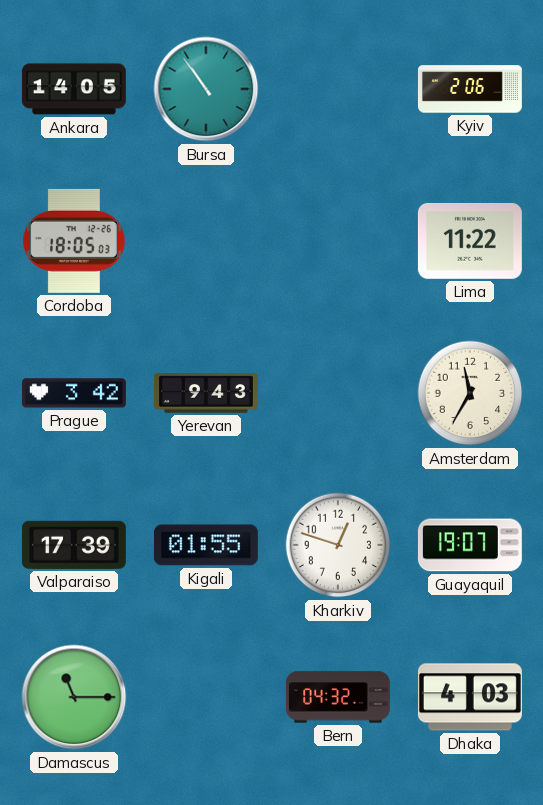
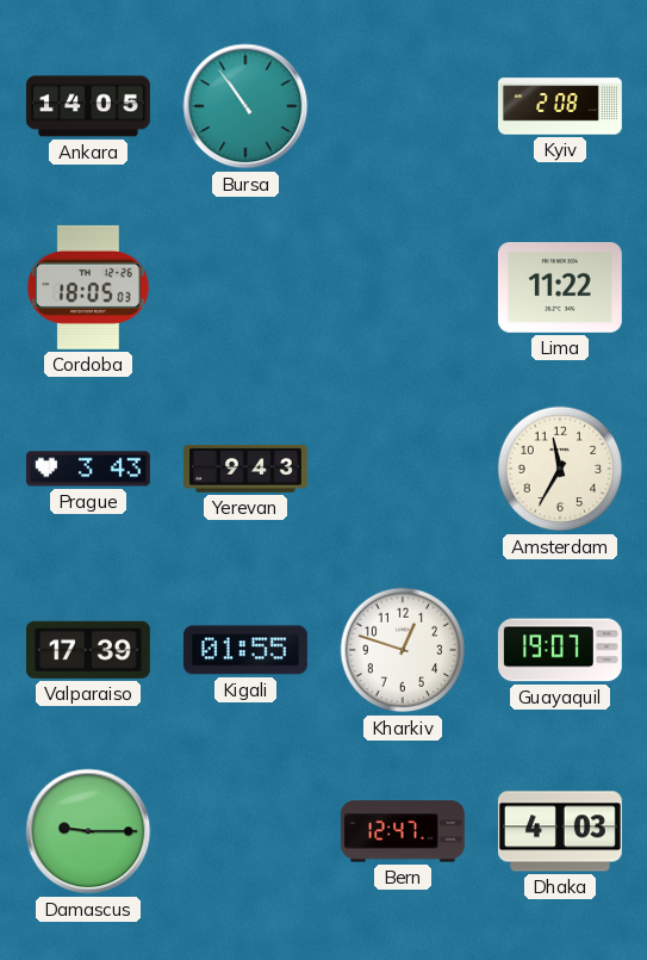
Kyiv: 2:06 -> 2:08
Prague: 3:42 -> 3:43
Damascus: 11:15 -> 9:15
Bern: 04:32 -> 12:47
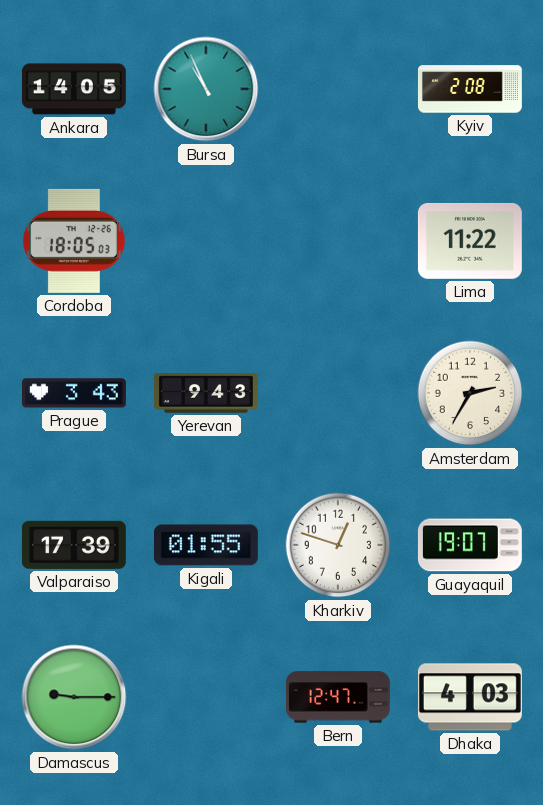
Bursa: 10:54 -> 10:56
Amsterdam: 11:35 -> 2:35
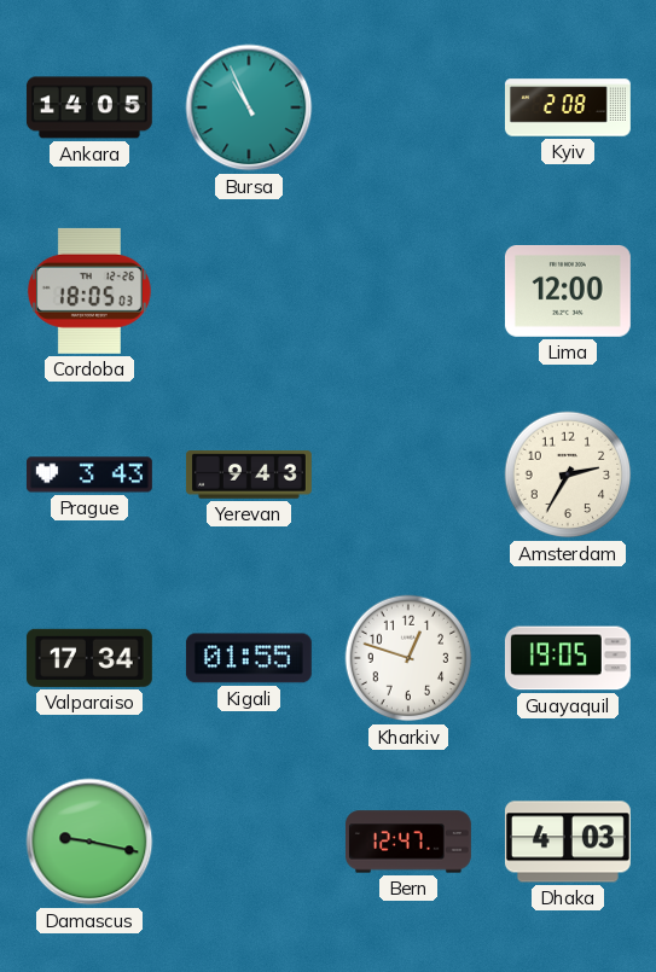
Lima: 11:22 -> 12:00
Valparaiso: 17:39 -> 17:34
Guayaquil: 19:07 -> 19:05
Damascus: 9:15 -> 9:17
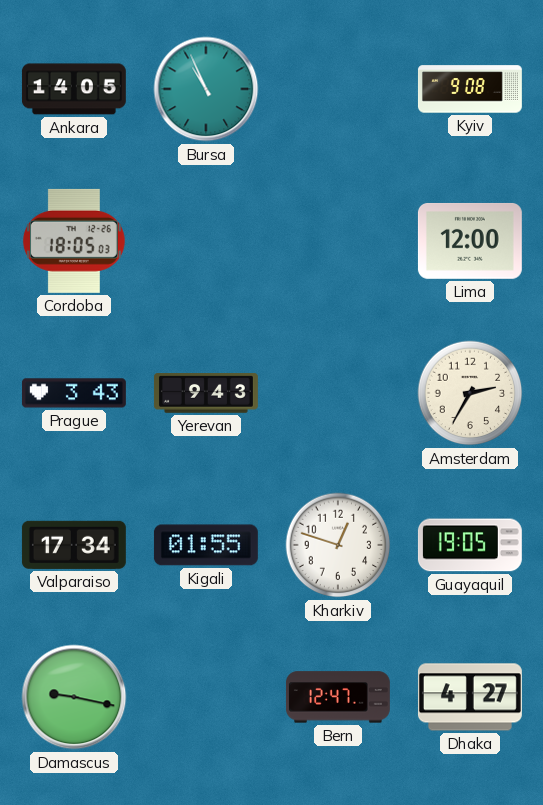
Kyiv: 2:08 -> 9:08
Dhaka: 4:03 -> 4:27
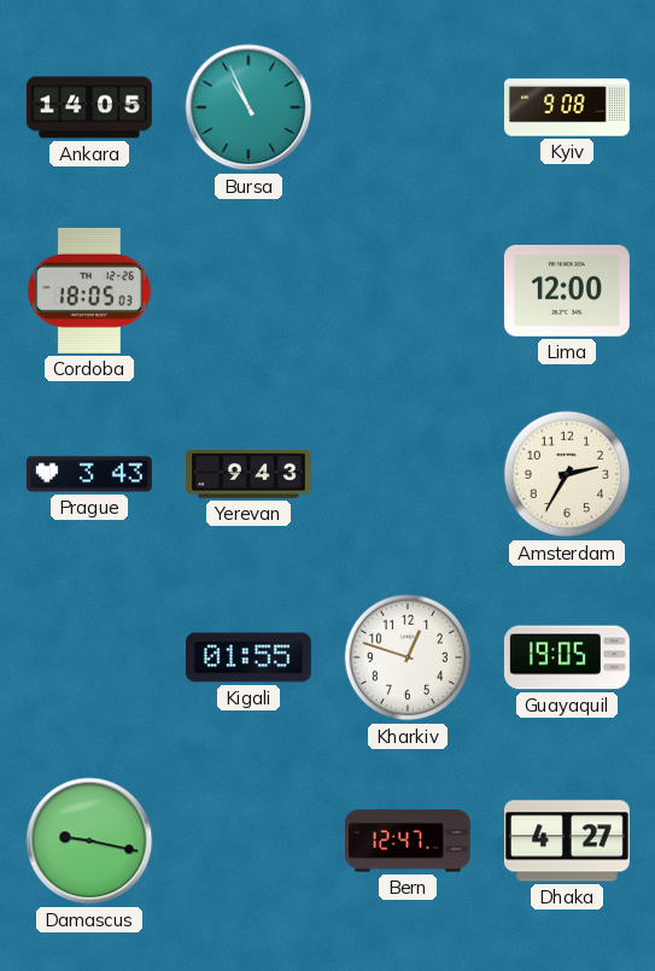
Valparaiso: 17:34 -> none
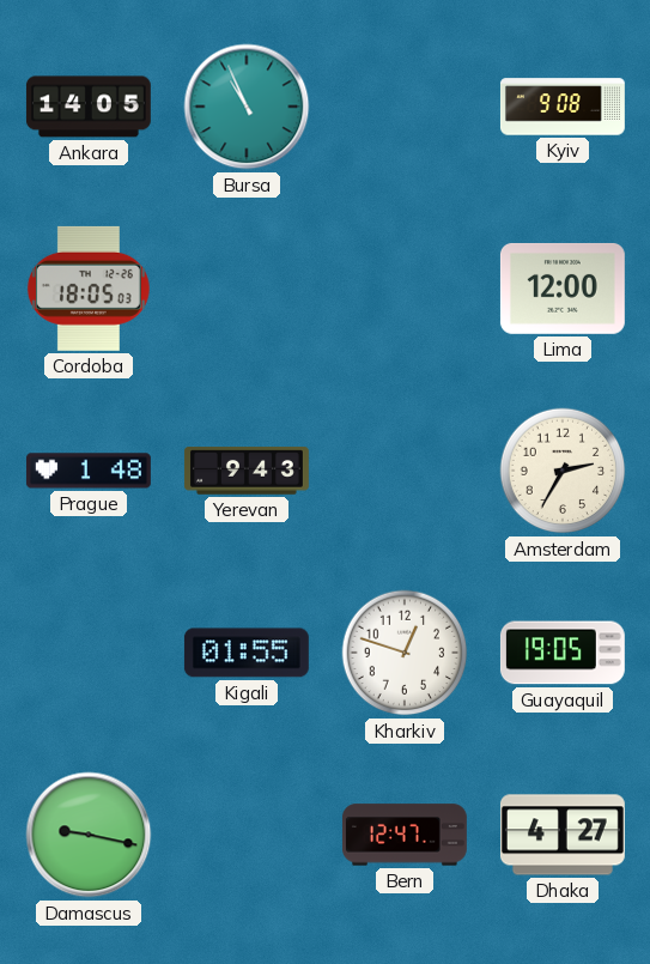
Prague: 3:43 -> 1:48
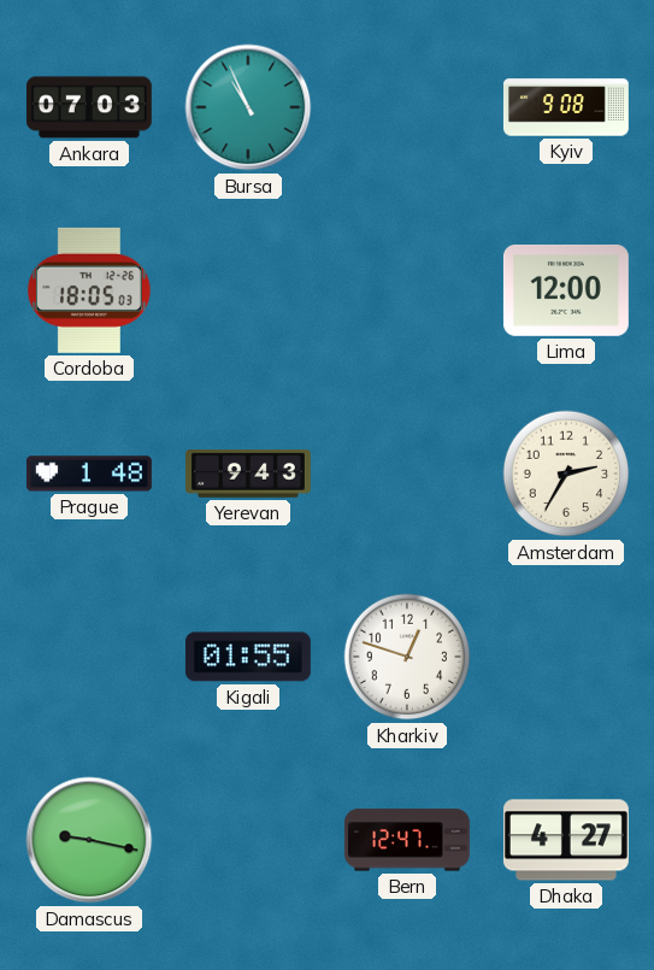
Ankara: 14:05 -> 07:03
Guayaquil: 19:05 -> none
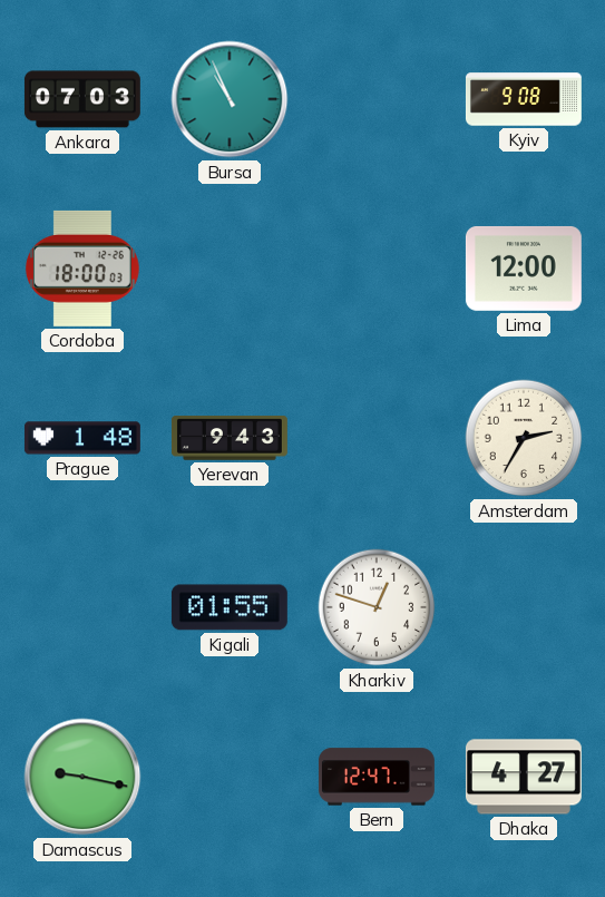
Cordoba: 18:05 -> 18:00
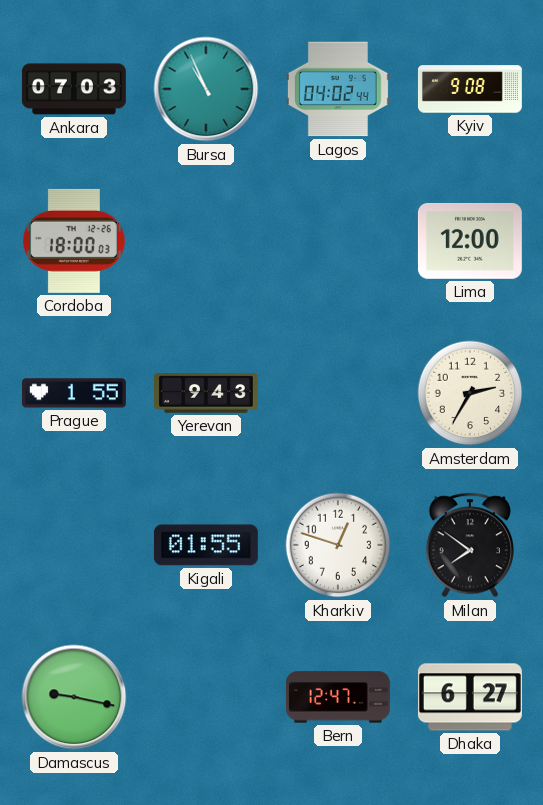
Lagos: none -> 04:02
Prague: 1:48 -> 1:55
Milan: none -> 7:51
Dhaka: 4:27 -> 6:27
